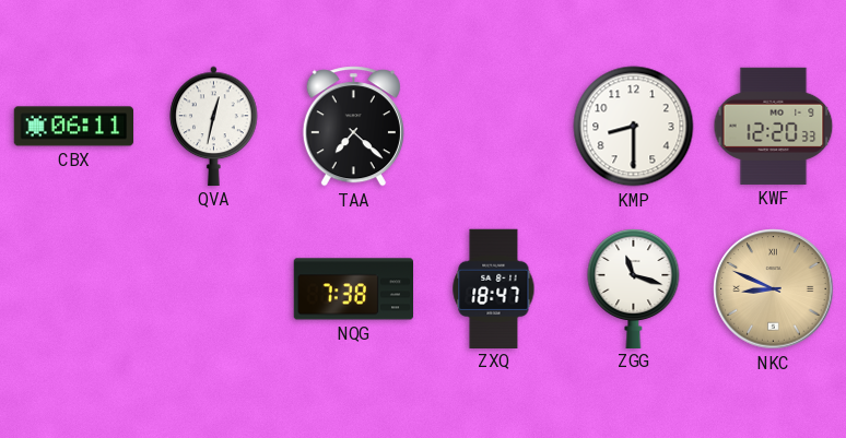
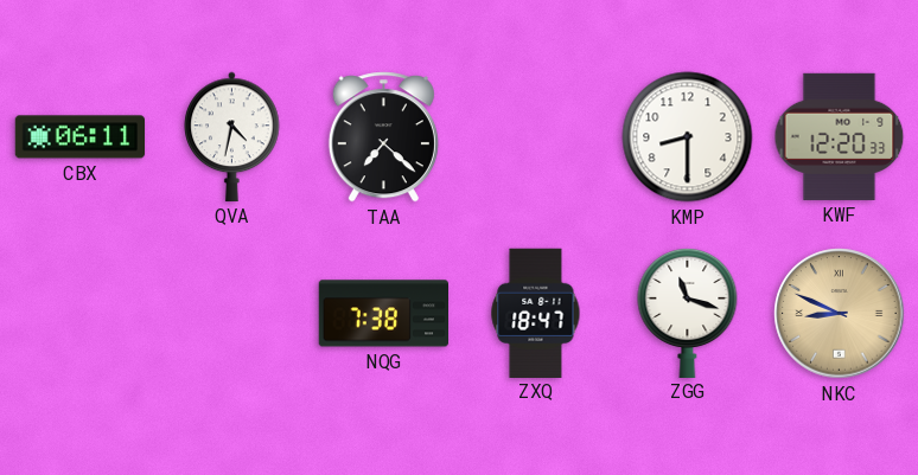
QVA: 12:32 -> 4:32
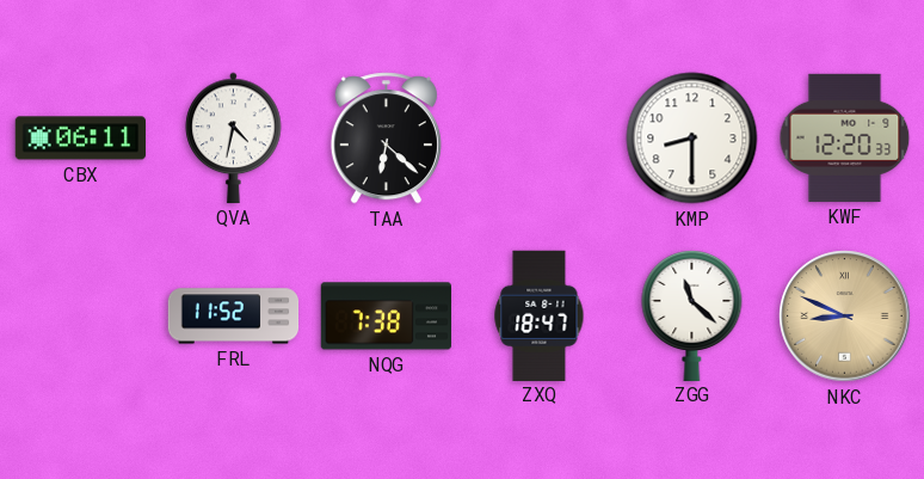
TAA: 7:22 -> 6:22
FRL: none -> 11:52
ZGG: 11:18 -> 11:22
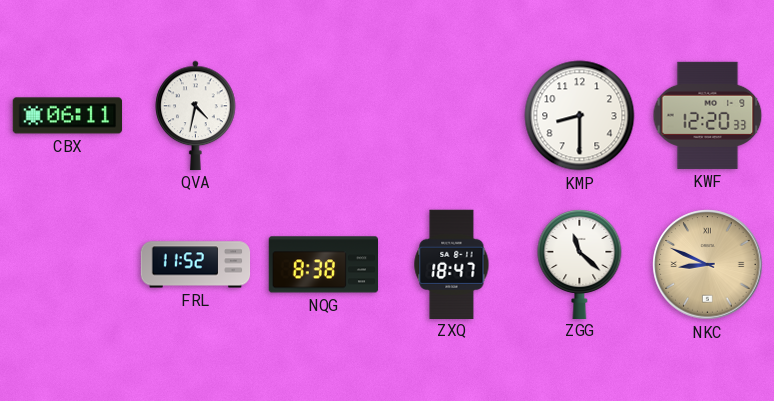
TAA: 6:22 -> none
NQG: 7:38 -> 8:38
